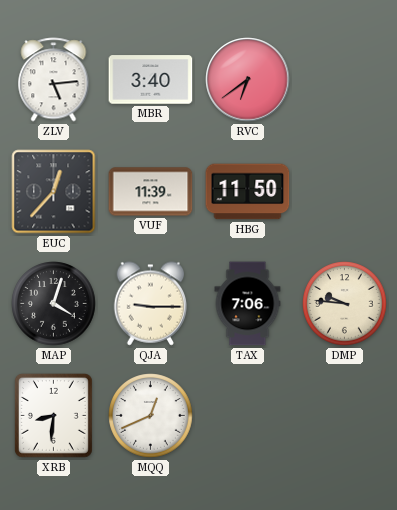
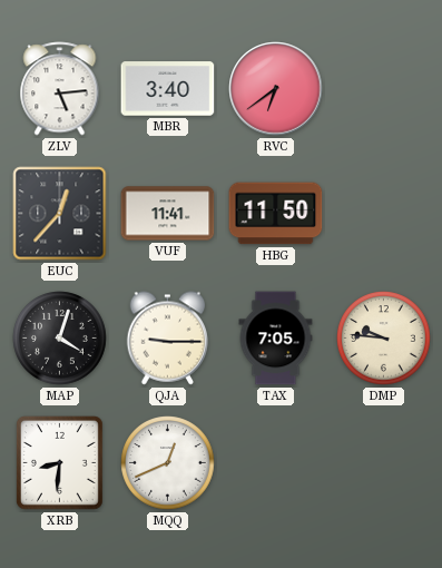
VUF: 11:39 -> 11:41
TAX: 7:06 -> 7:05
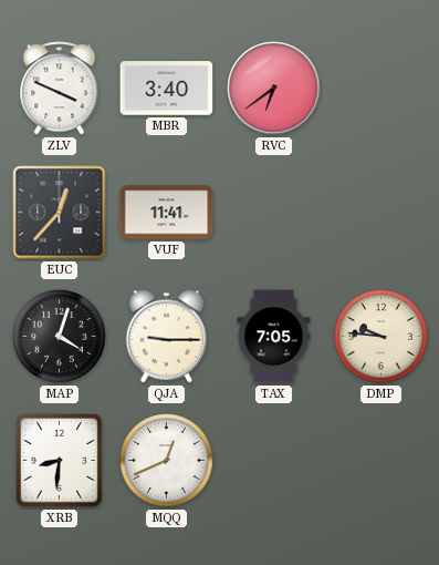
ZLV: 5:14 -> 3:49
HBG: 11:50 -> none
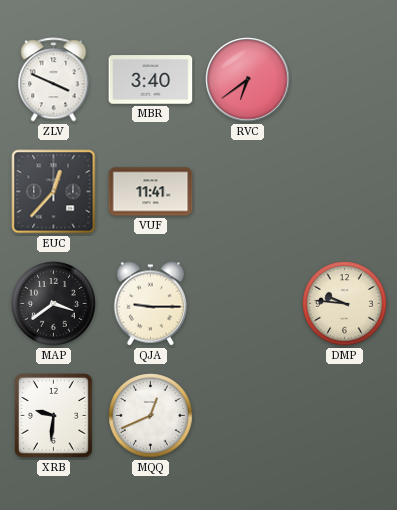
MAP: 4:03 -> 3:39
TAX: 7:05 -> none
XRB: 8:31 -> 9:31
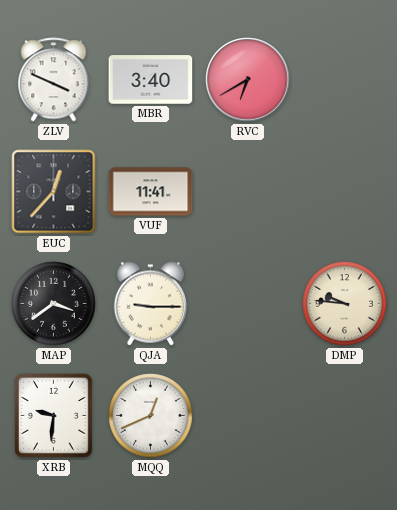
RVC: 6:39 -> 6:40
